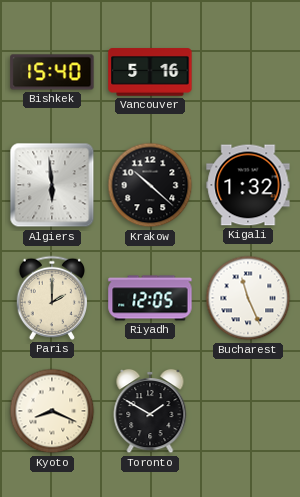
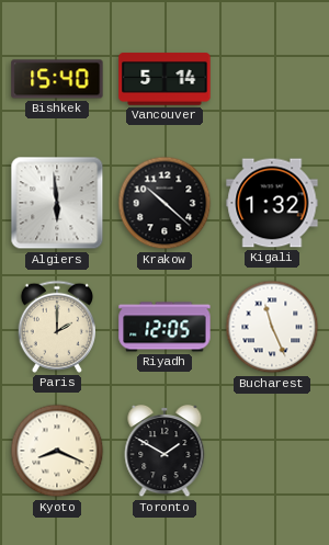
Vancouver: 5:16 -> 5:14
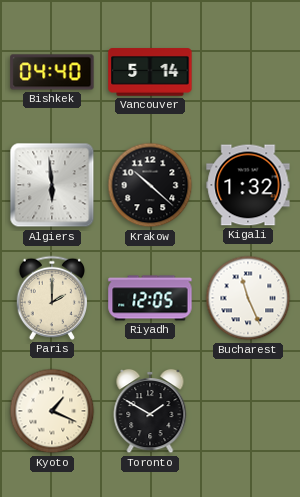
Bishkek: 15:40 -> 04:40
Kyoto: 8:19 -> 1:19
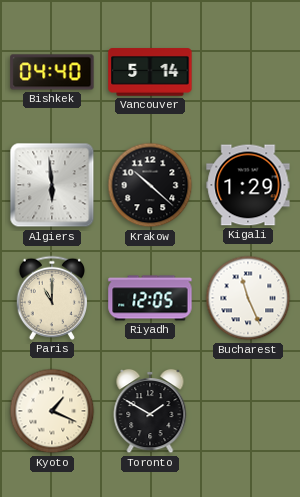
Kigali: 1:32 -> 1:29
Paris: 2:00 -> 11:00
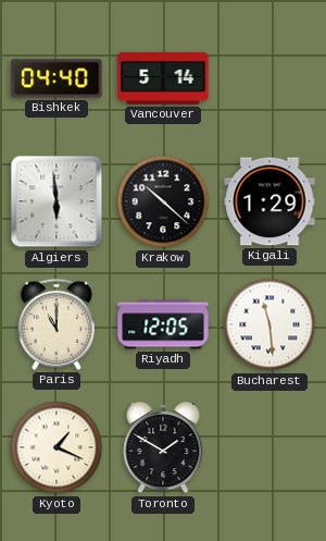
Bucharest: 11:26 -> 11:29
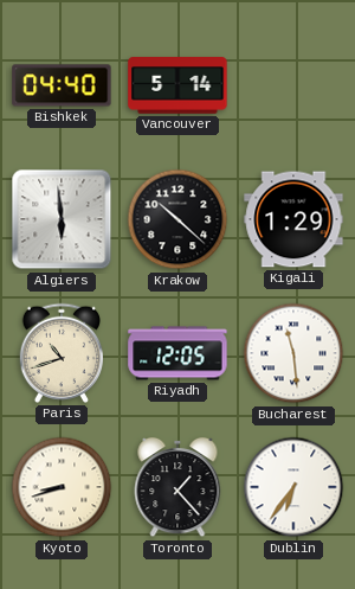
Paris: 11:00 -> 10:42
Kyoto: 1:19 -> 8:42
Toronto: 1:50 -> 1:23
Dublin: none -> 6:36
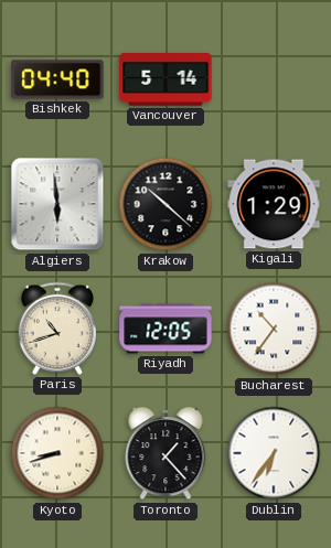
Bucharest: 11:29 -> 10:36
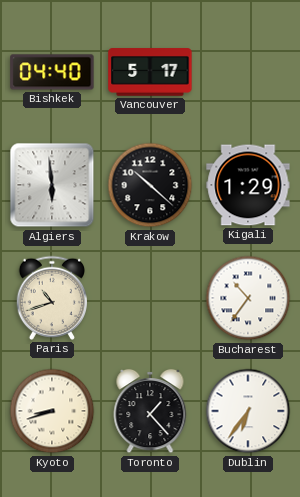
Vancouver: 5:14 -> 5:17
Riyadh: 12:05 -> none
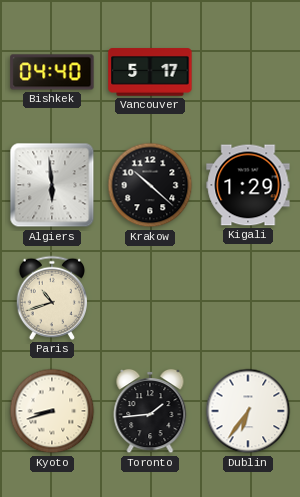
Bucharest: 10:36 -> none
Toronto: 1:23 -> 1:44
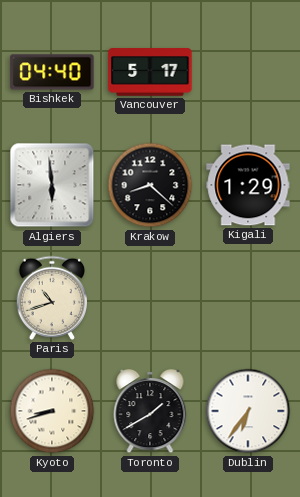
Krakow: 10:22 -> 8:22
Toronto: 1:44 -> 1:40
